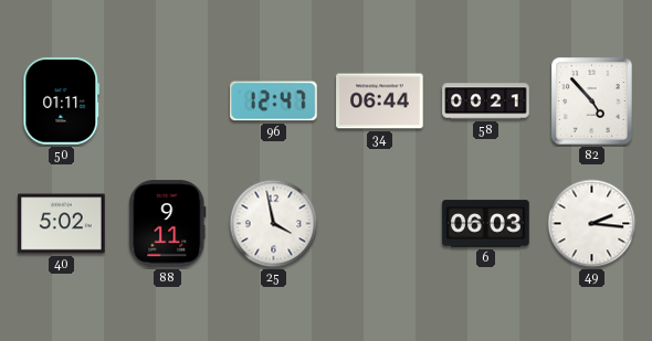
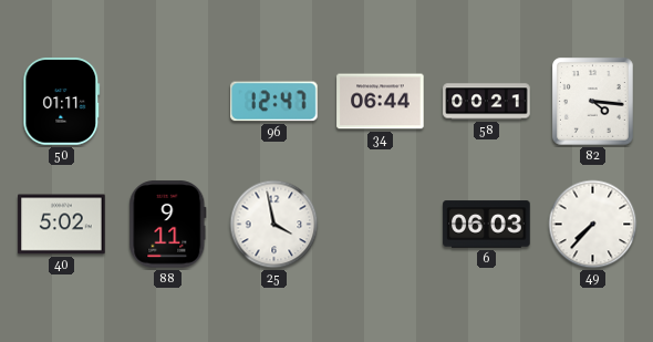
82: 4:53 -> 4:16
49: 2:16 -> 7:37
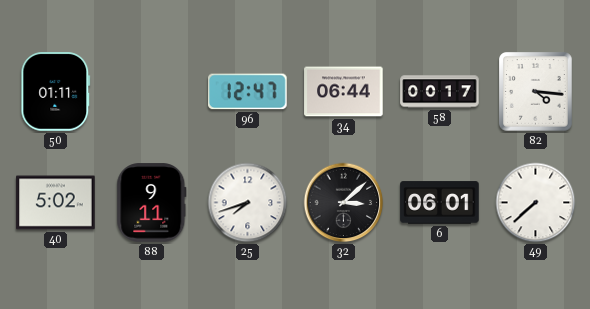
58: 00:21 -> 00:17
25: 3:58 -> 7:42
32: none -> 3:08
6: 06:03 -> 06:01
49: 7:37 -> 7:38
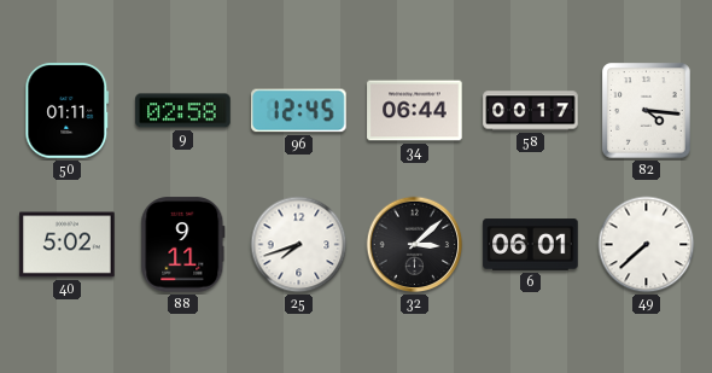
9: none -> 02:58
96: 12:47 -> 12:45
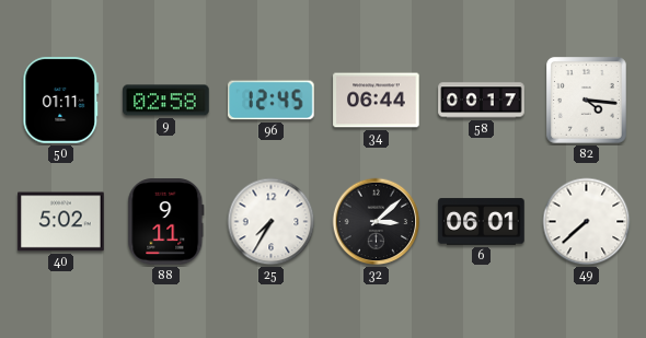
25: 7:42 -> 7:35
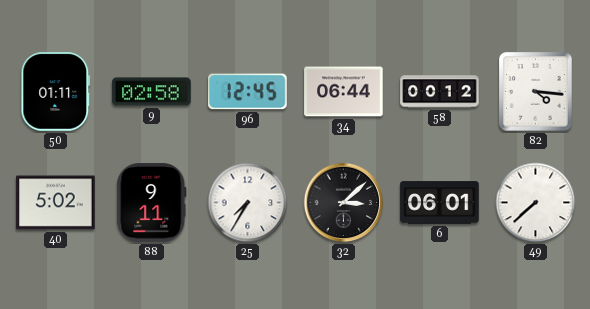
58: 00:17 -> 00:12
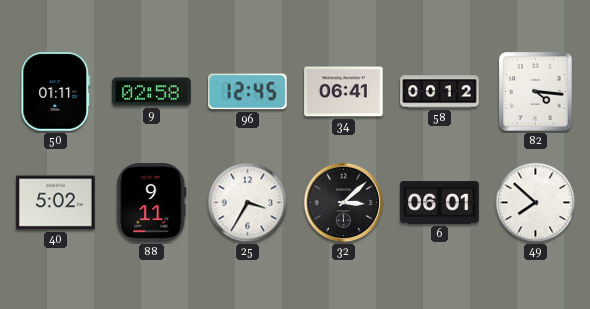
34: 06:44 -> 06:41
25: 7:35 -> 3:35
49: 7:38 -> 7:52
